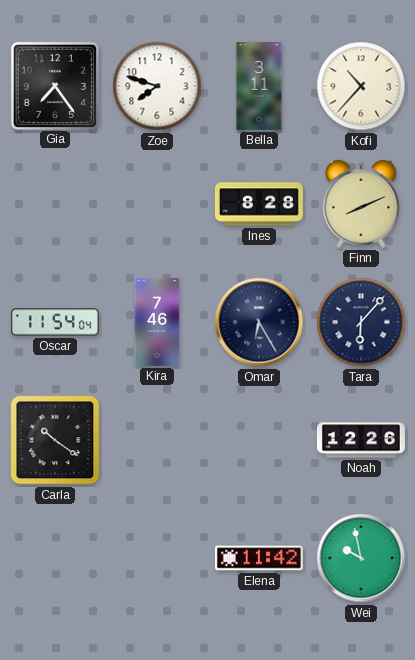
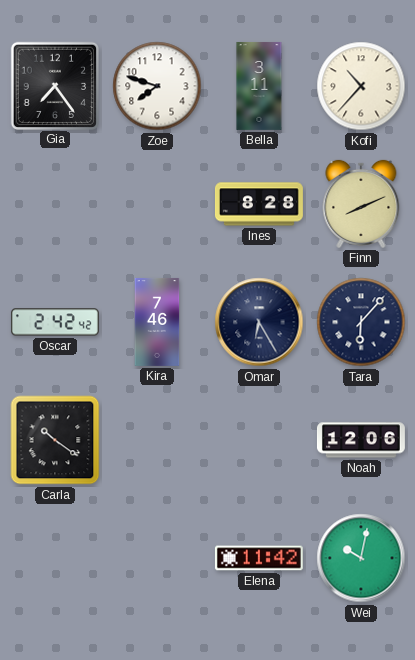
Oscar: 11:54 -> 2:42
Noah: 12:26 -> 12:06
Wei: 9:58 -> 10:02
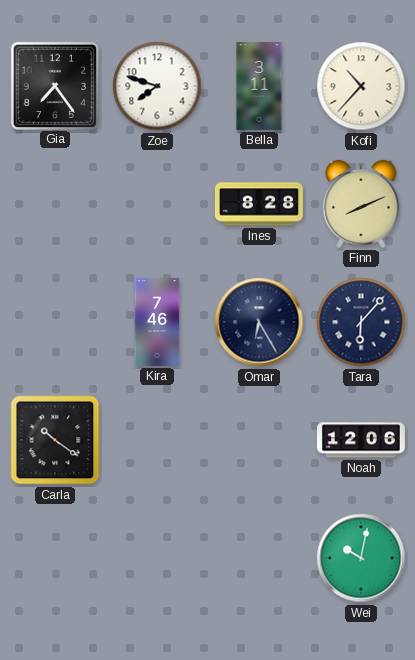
Oscar: 2:42 -> none
Elena: 11:42 -> none
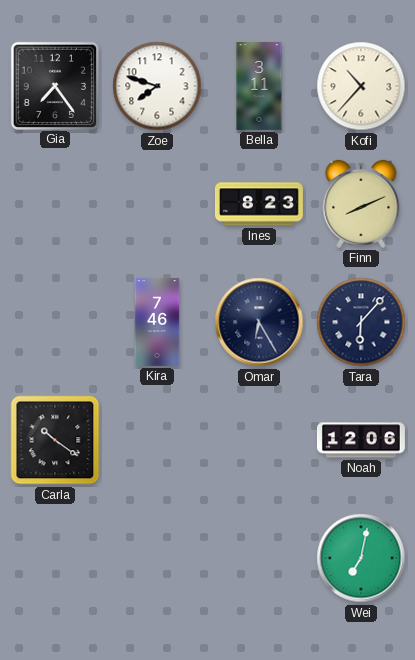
Ines: 8:28 -> 8:23
Wei: 10:02 -> 7:02
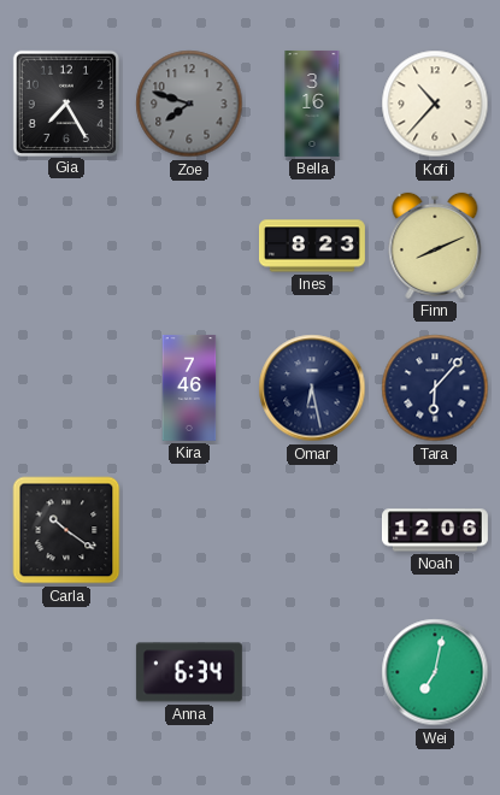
Gia: 7:24 -> 7:25
Zoe dial: white -> grey
Bella: 3:11 -> 3:16
Omar: 6:25 -> 6:28
Anna: none -> 6:34
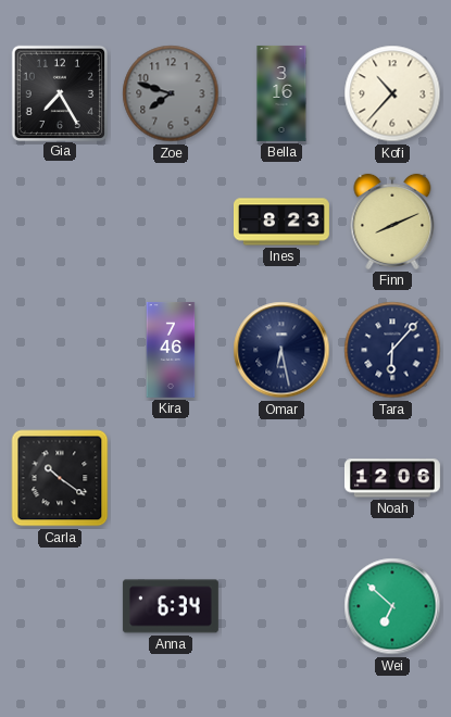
Wei: 7:02 -> 6:52
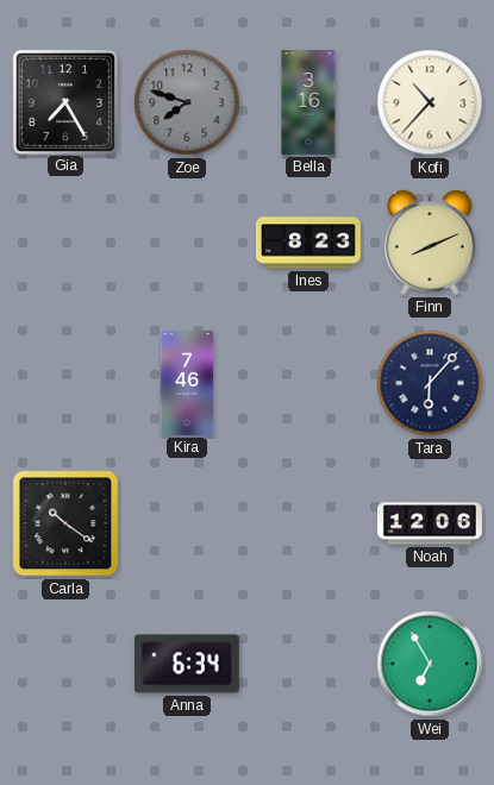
Omar: 6:28 -> none
Wei: 6:52 -> 6:55
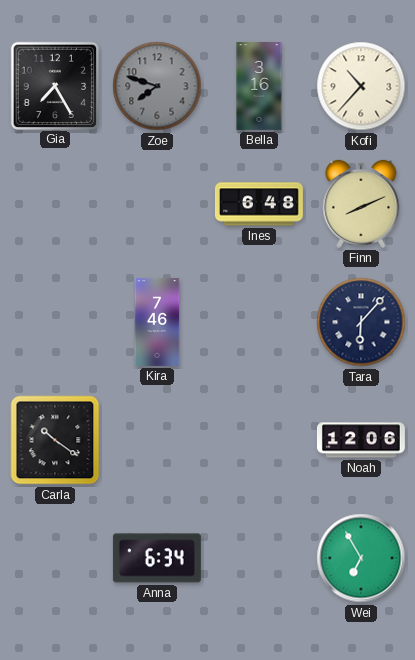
Ines: 8:23 -> 6:48
